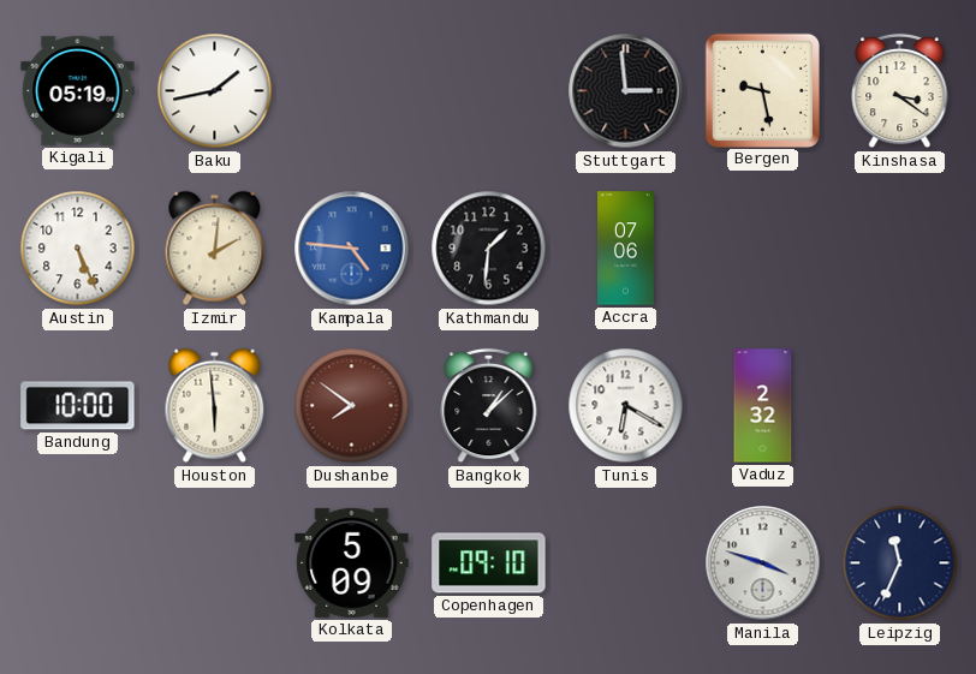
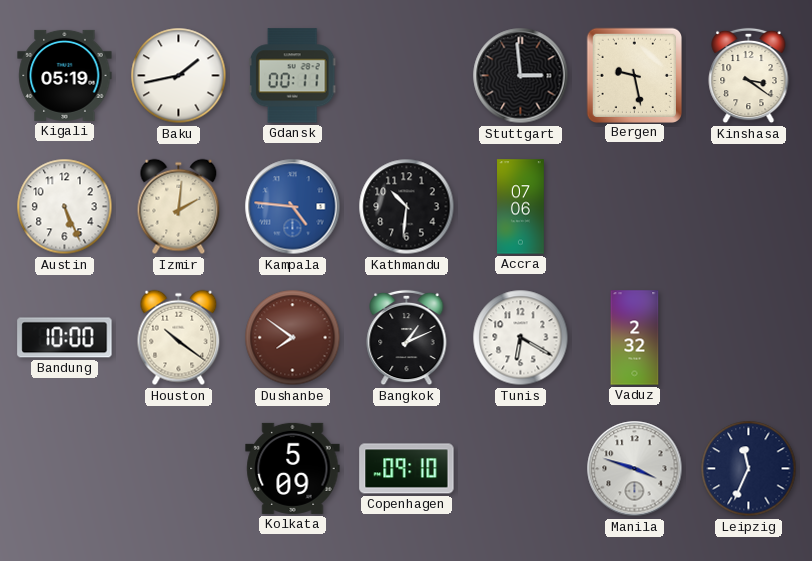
Gdansk: none -> 00:11
Kathmandu: 1:31 -> 10:31
Houston: 5:59 -> 10:21
Bangkok: 1:08 -> 1:11
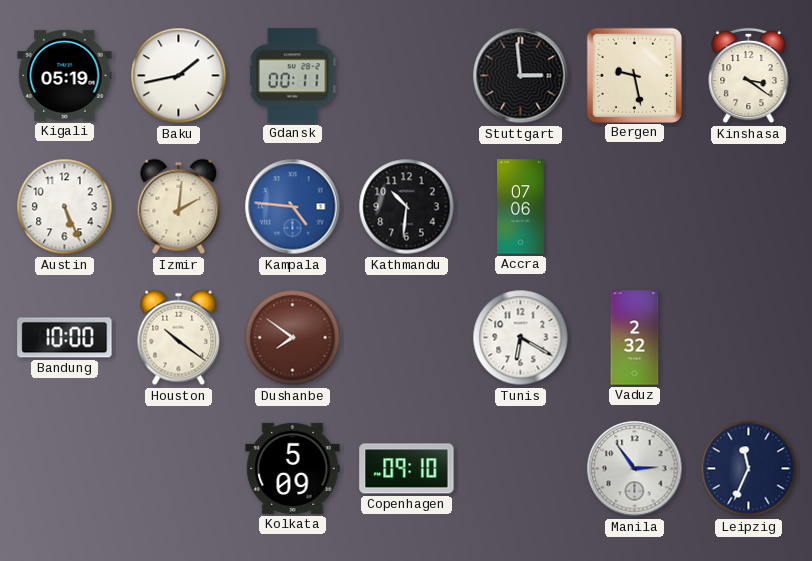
Bangkok: 1:11 -> none
Manila: 3:48 -> 2:54
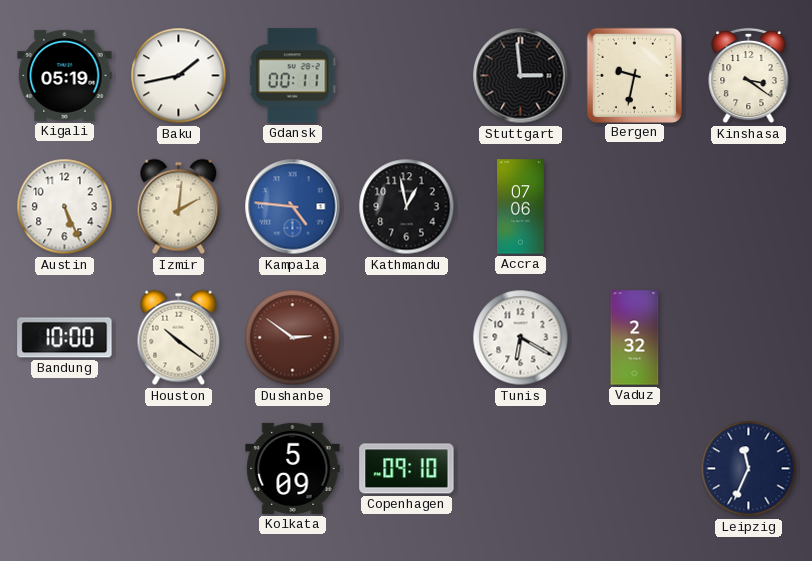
Bergen: 9:28 -> 9:32
Kathmandu: 10:31 -> 12:58
Dushanbe: 7:51 -> 2:51
Manila: 2:54 -> none
